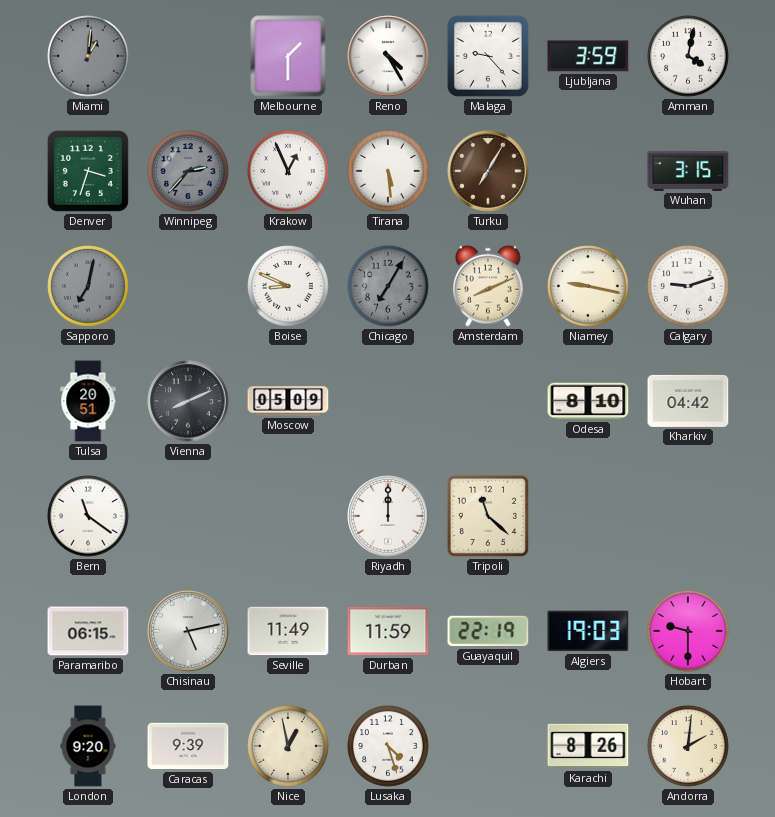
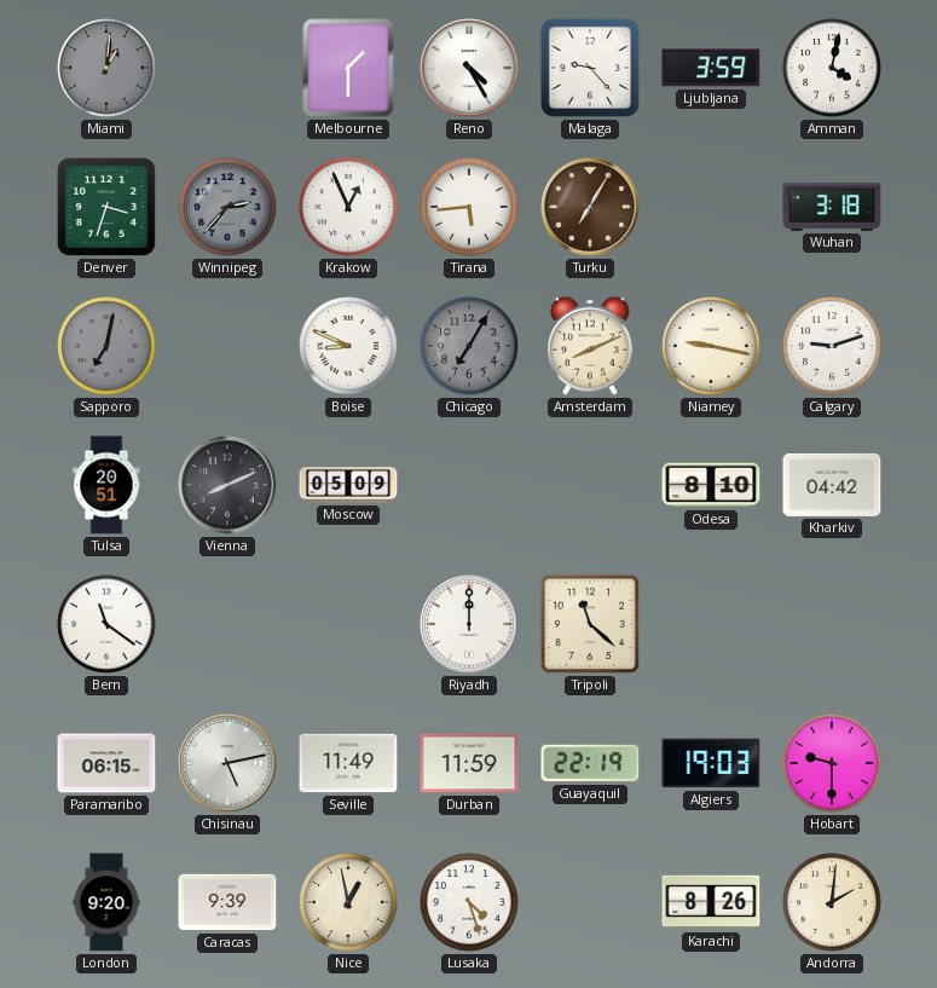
Tirana: 5:29 -> 5:44
Wuhan: 3:15 -> 3:18
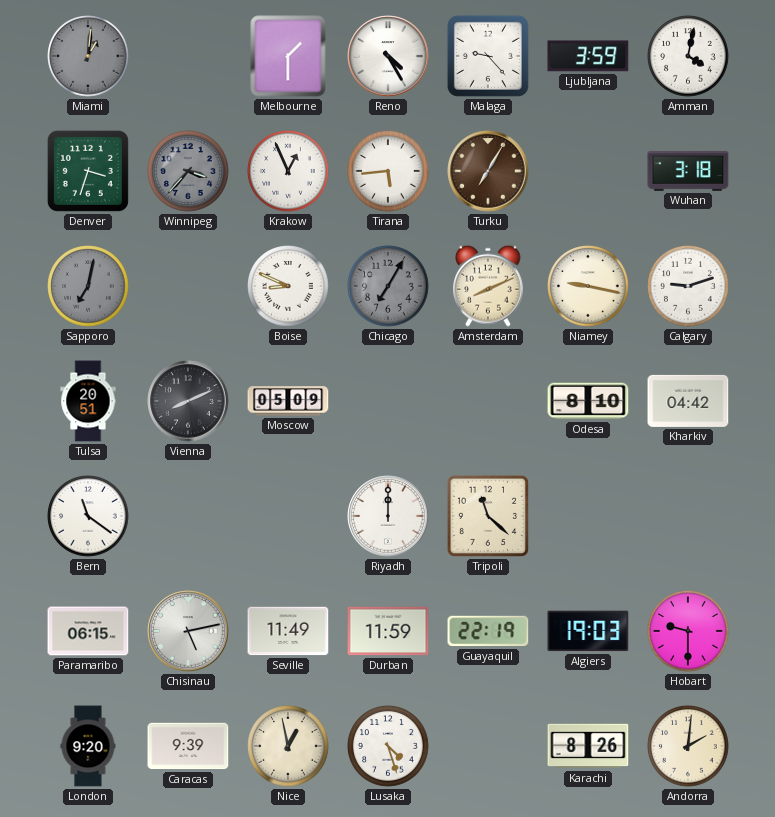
Winnipeg: 2:37 -> 3:37
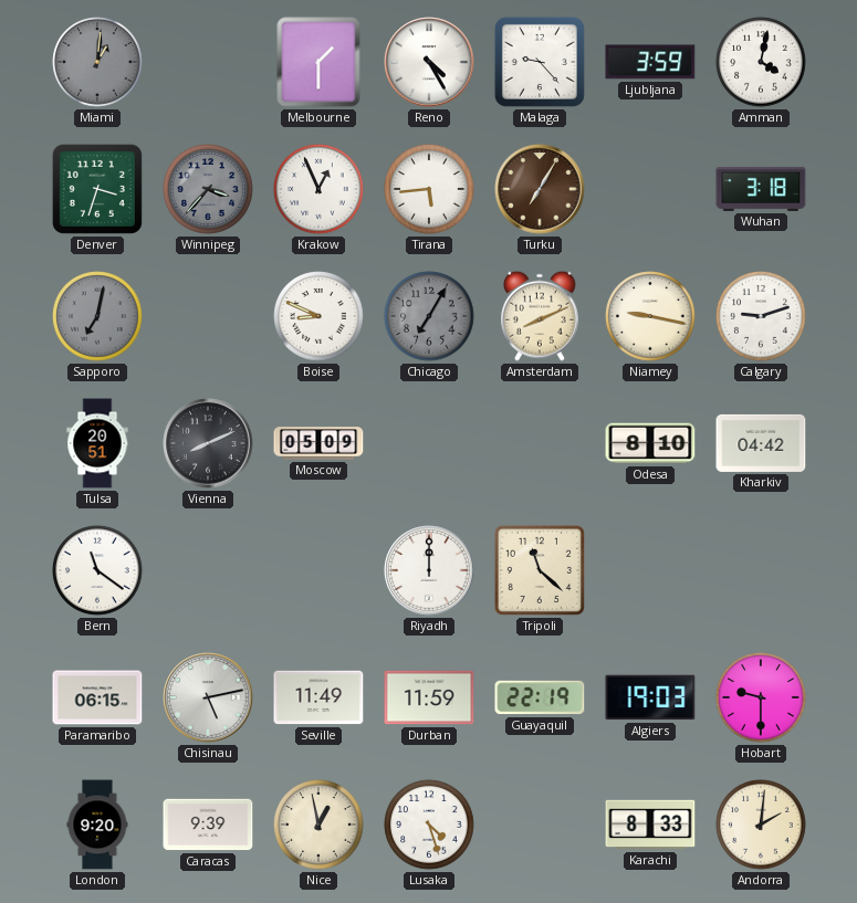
Karachi: 8:26 -> 8:33
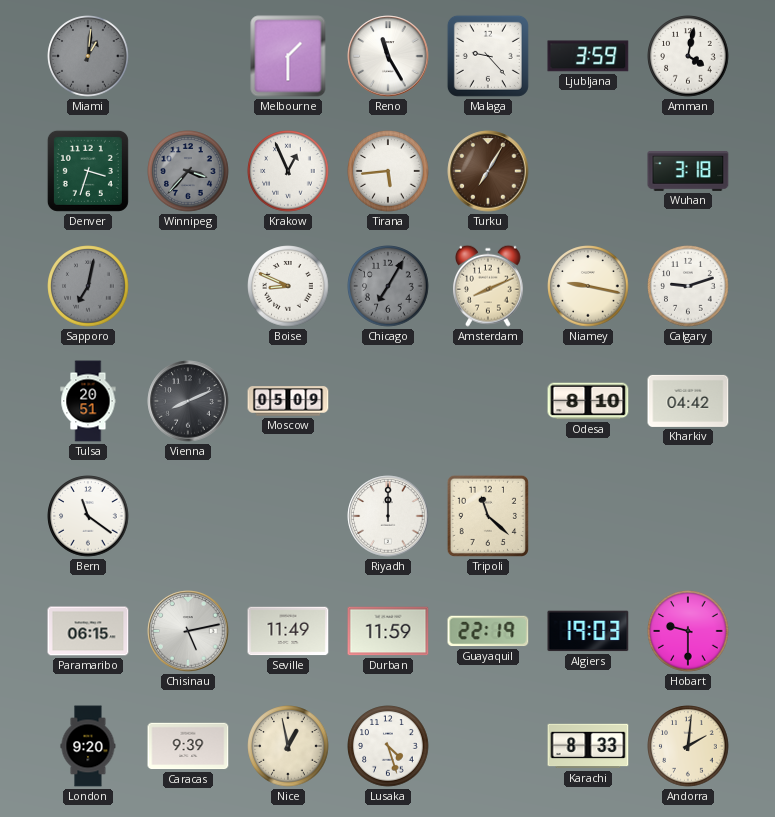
Reno: 4:25 -> 11:25
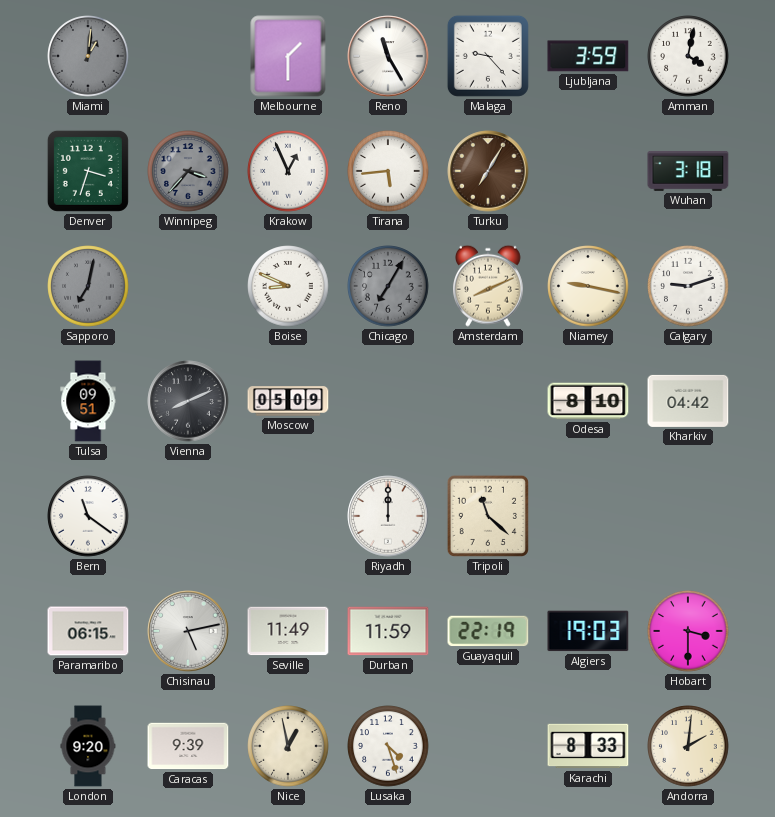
Tulsa: 20:51 -> 09:51
Hobart: 9:30 -> 3:30
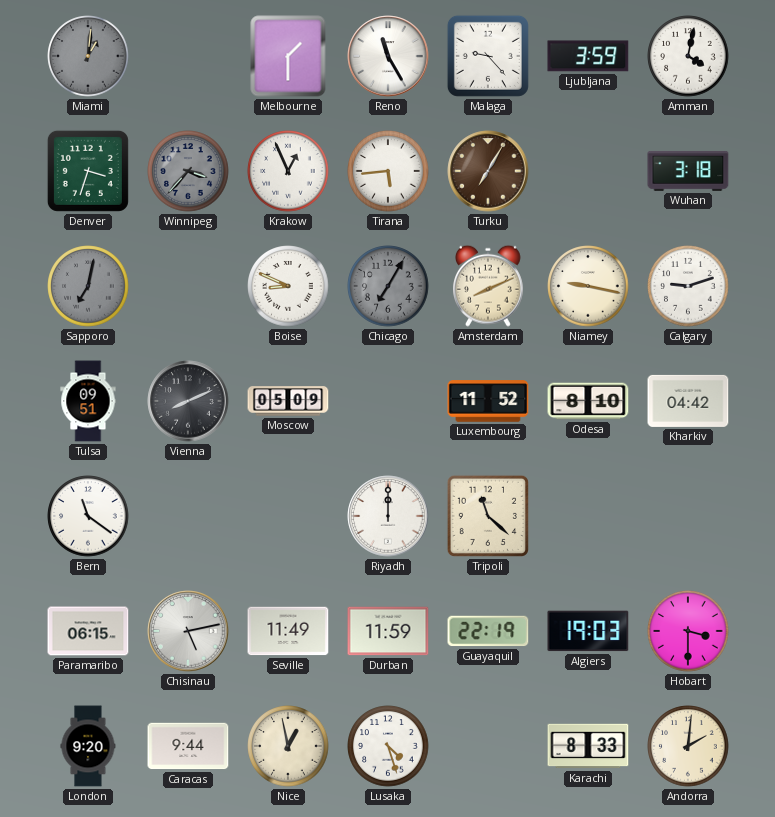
Luxembourg: none -> 11:52
Caracas: 9:39 -> 9:44
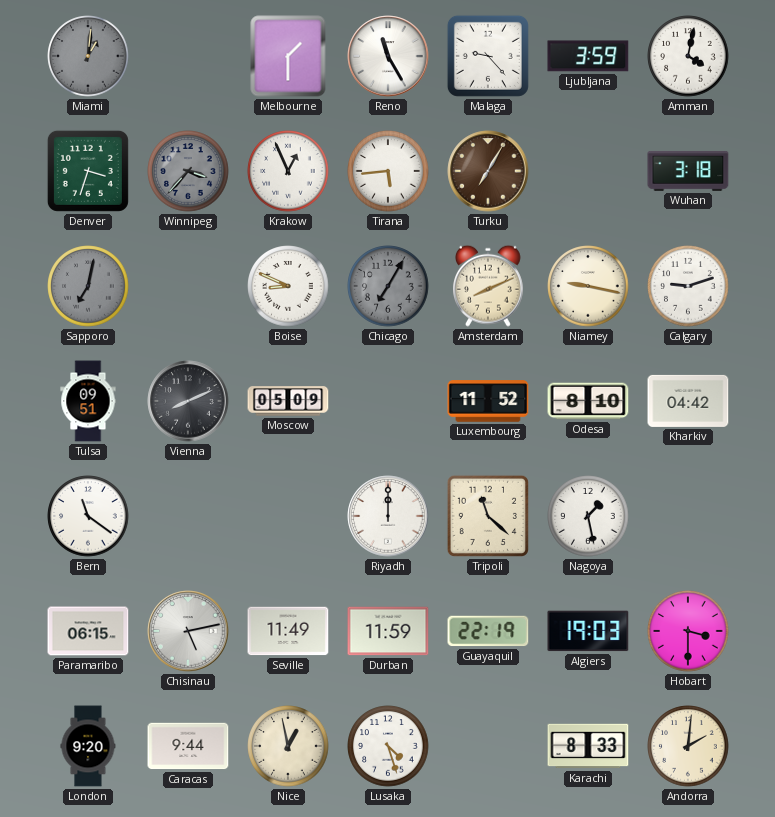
Nagoya: none -> 1:28
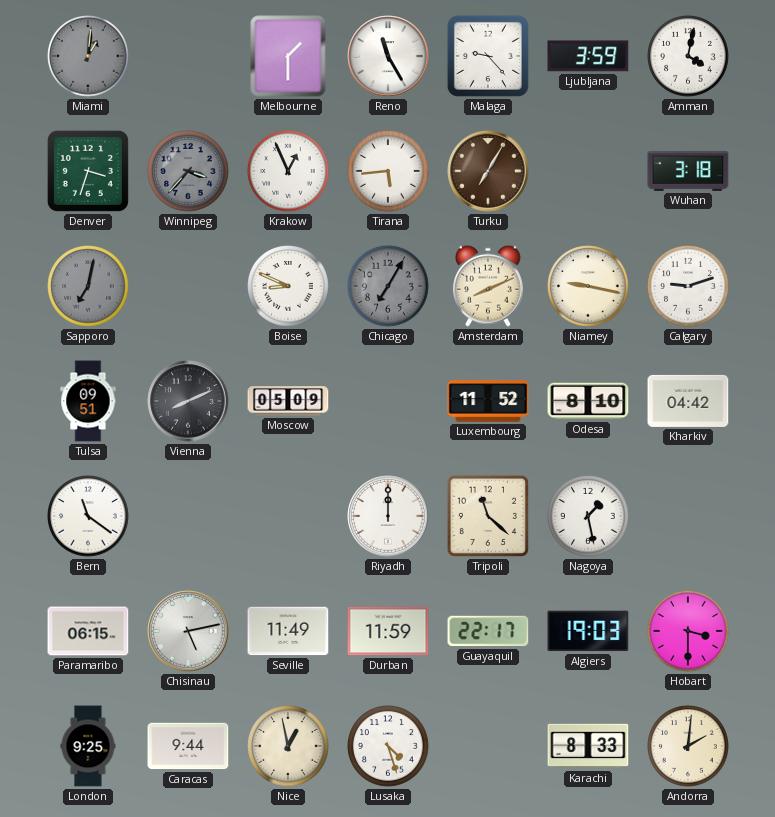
Guayaquil: 22:19 -> 22:17
London: 9:20 -> 9:25
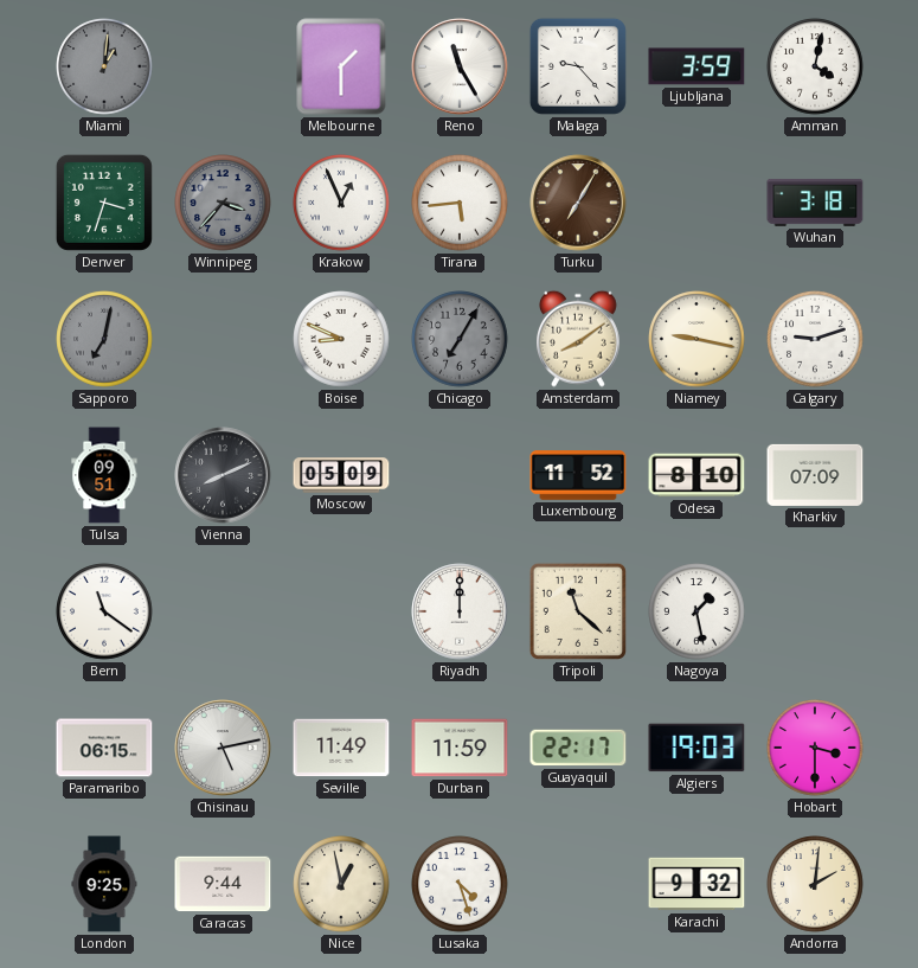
Amsterdam: 8:11 -> 8:09
Kharkiv: 04:42 -> 07:09
Karachi: 8:33 -> 9:32
